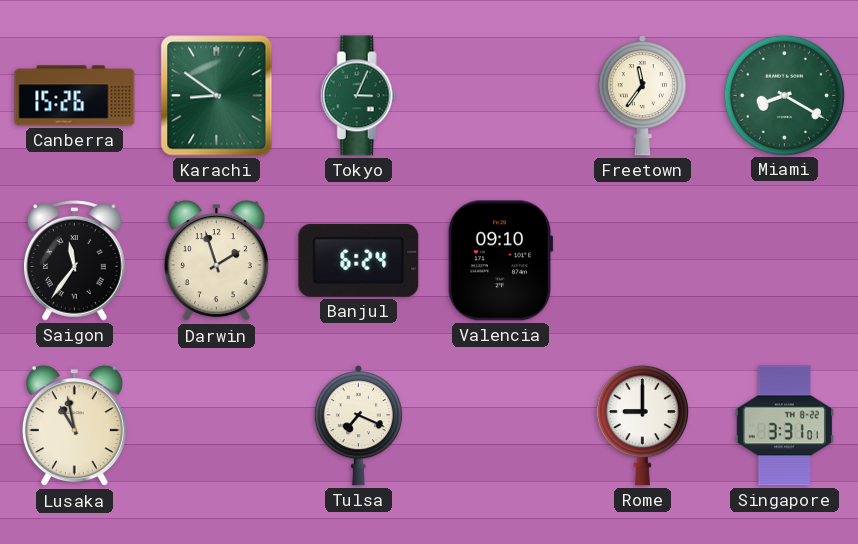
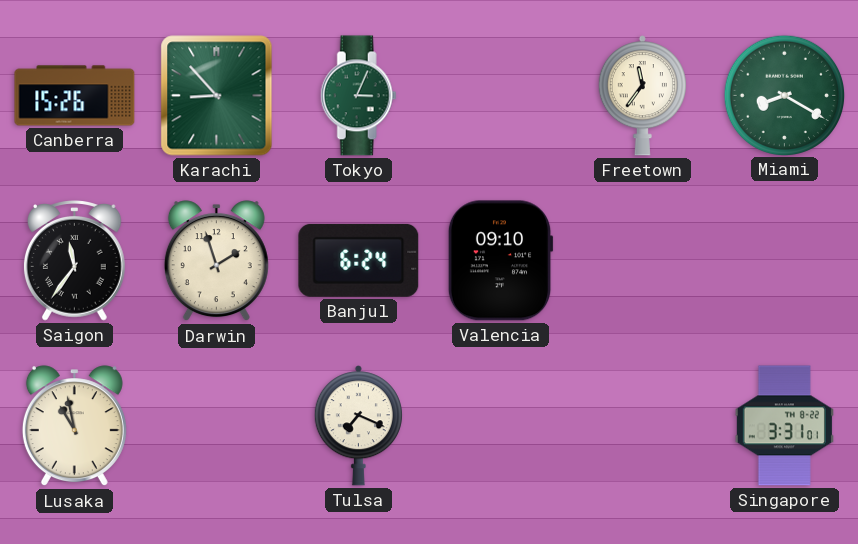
Karachi: 8:51 -> 8:53
Rome: 9:00 -> none
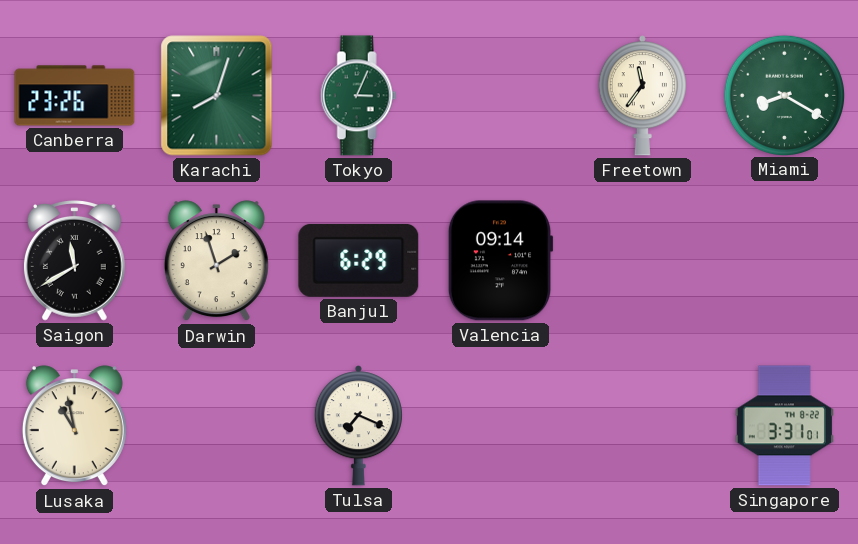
Canberra: 15:26 -> 23:26
Karachi: 8:53 -> 8:03
Saigon: 11:36 -> 11:40
Banjul: 6:24 -> 6:29
Valencia: 09:10 -> 09:14
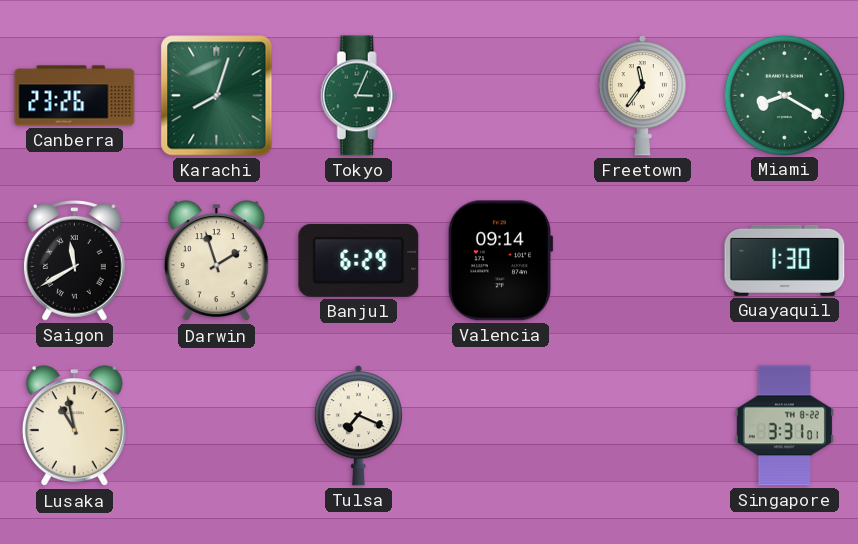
Guayaquil: none -> 1:30
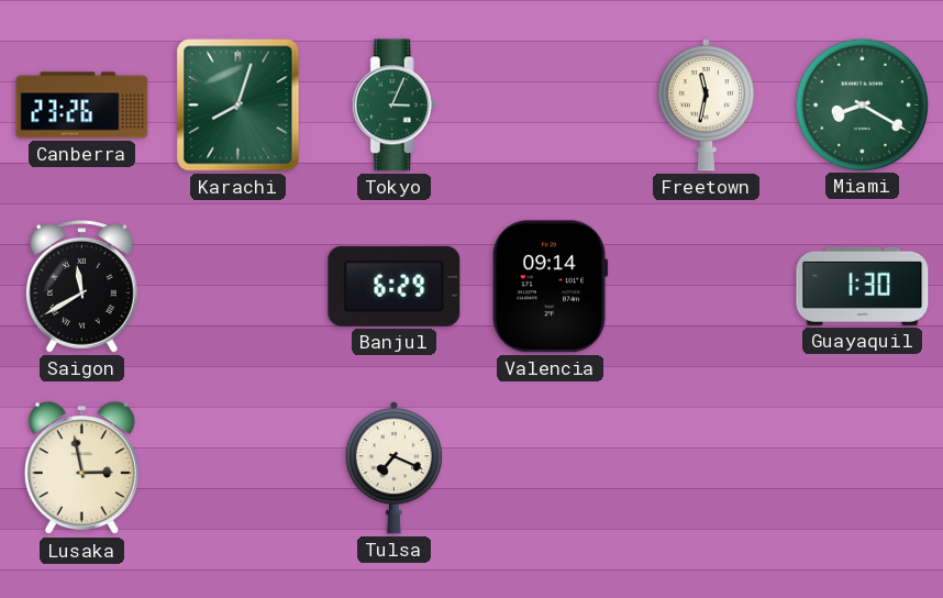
Freetown: 11:36 -> 11:32
Darwin: 1:57 -> none
Lusaka: 10:58 -> 2:58
Singapore: 3:31 -> none
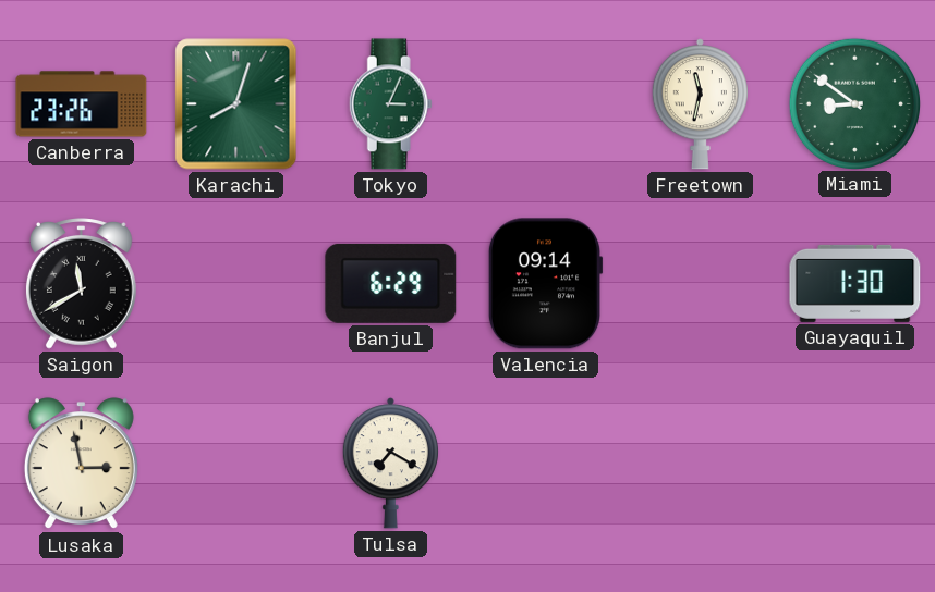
Miami: 8:20 -> 8:51
Tulsa: 7:19 -> 7:20
